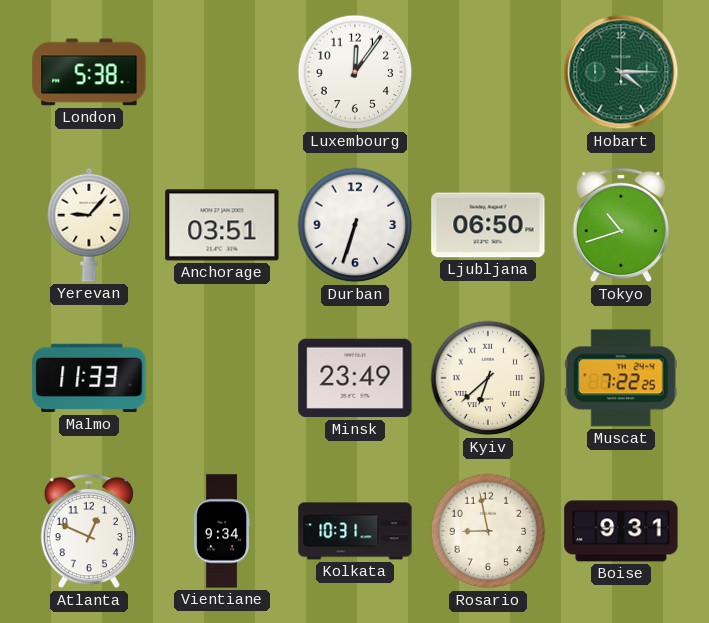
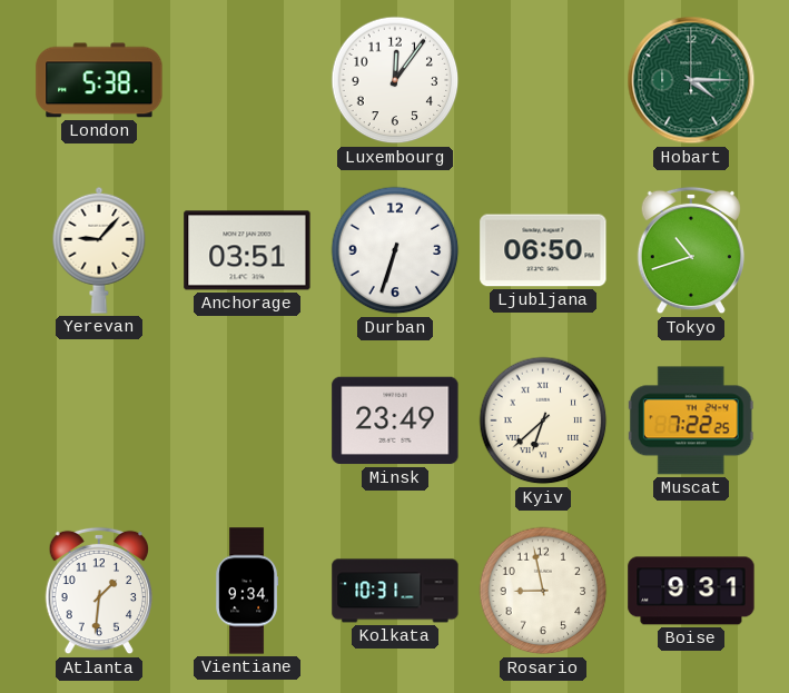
Malmo: 11:33 -> none
Atlanta: 12:49 -> 1:31
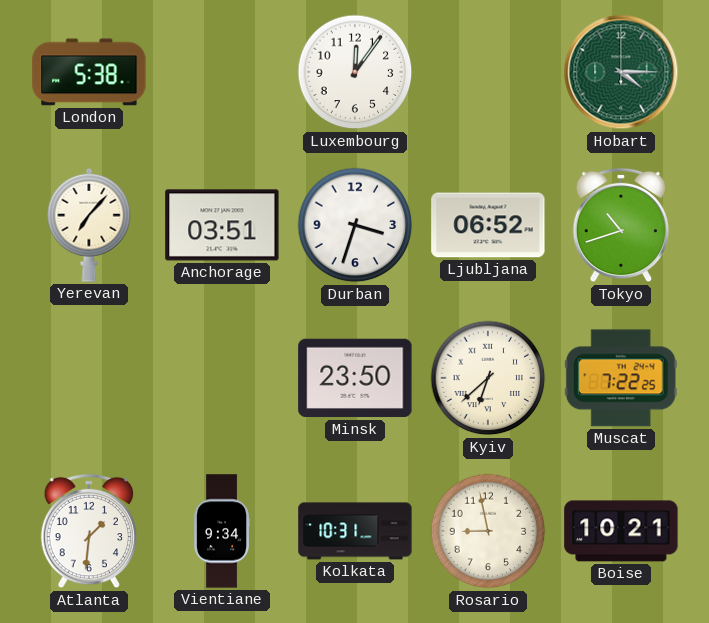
Yerevan: 9:07 -> 7:07
Durban: 6:33 -> 3:33
Ljubljana: 06:50 -> 06:52
Minsk: 23:49 -> 23:50
Boise: 9:31 -> 10:21
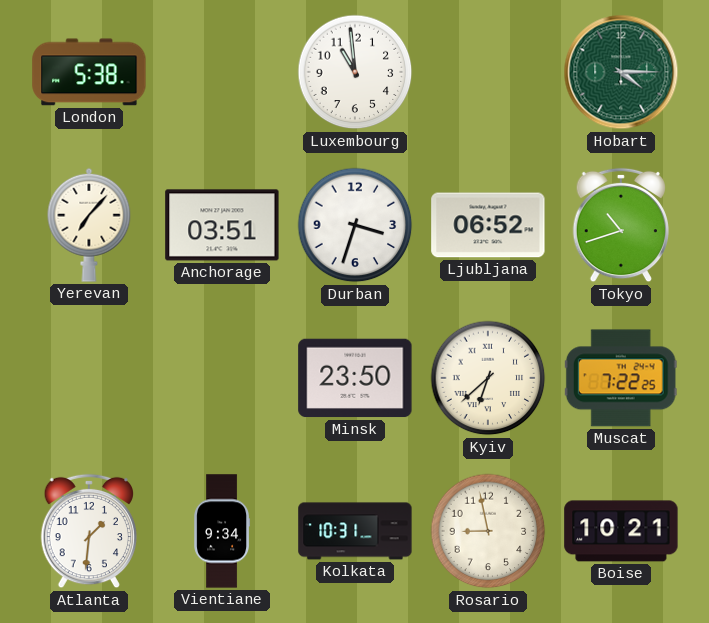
Luxembourg: 12:06 -> 10:59
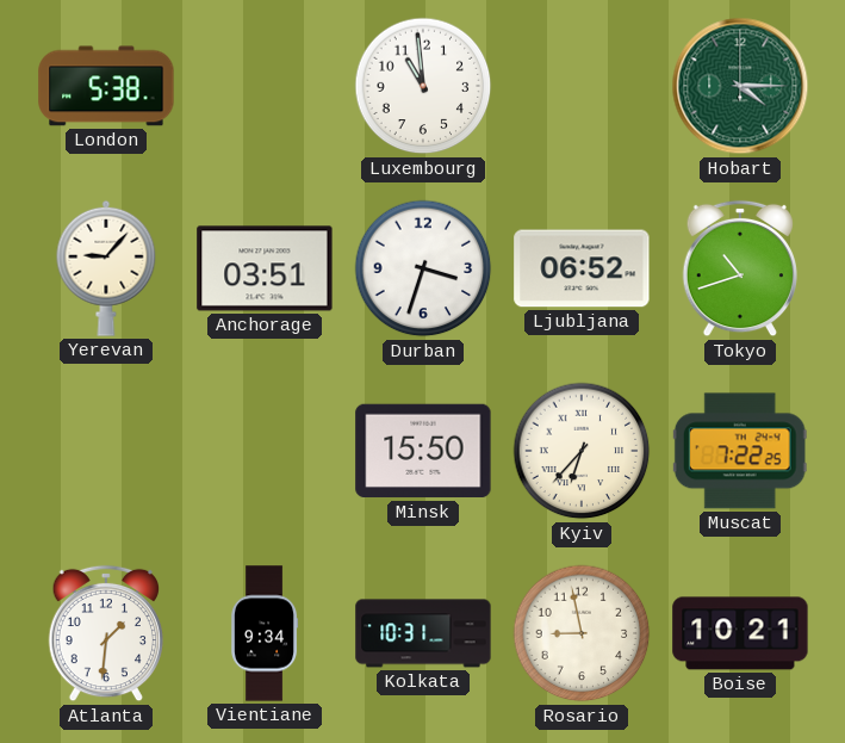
Yerevan: 7:07 -> 9:07
Minsk: 23:50 -> 15:50
Kyiv: 6:38 -> 6:37
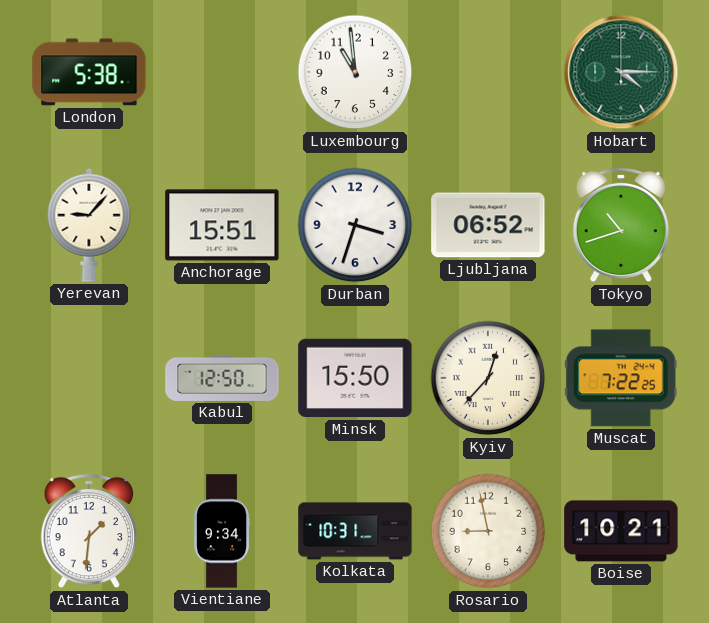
Anchorage: 03:51 -> 15:51
Kabul: none -> 12:50
Kyiv: 6:37 -> 12:37
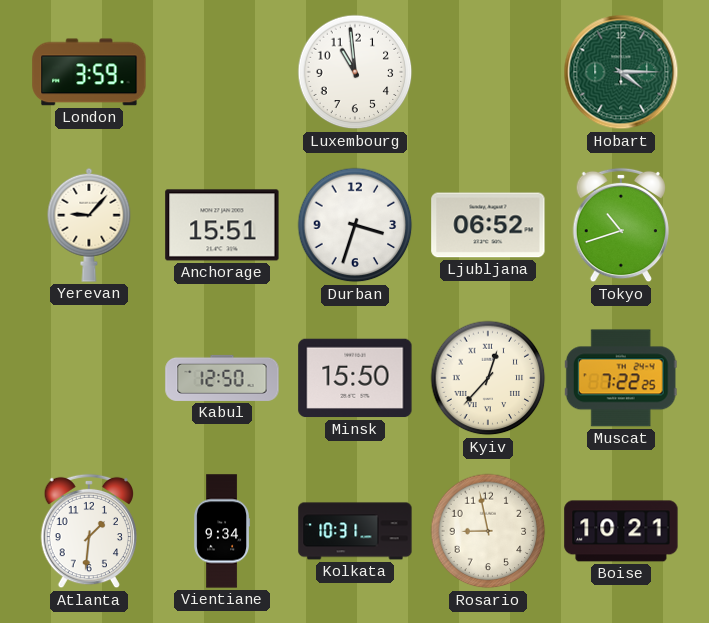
London: 5:38 -> 3:59
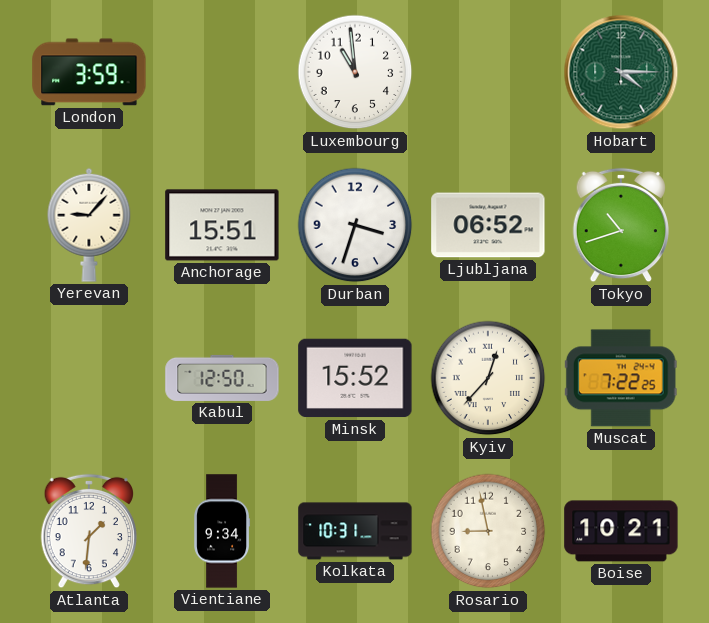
Minsk: 15:50 -> 15:52
